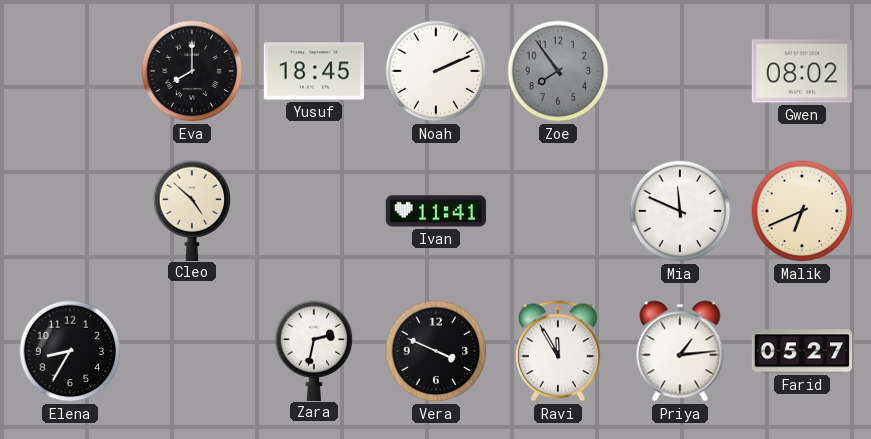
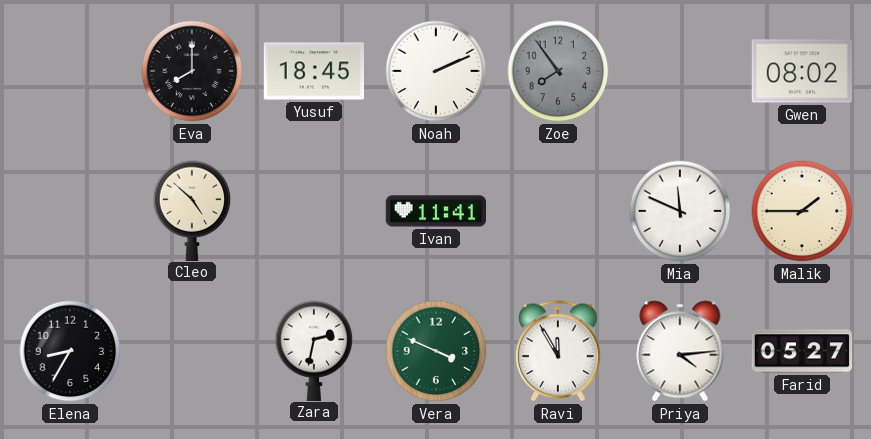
Malik: 6:41 -> 1:45
Vera dial: black -> green
Priya: 1:14 -> 4:14
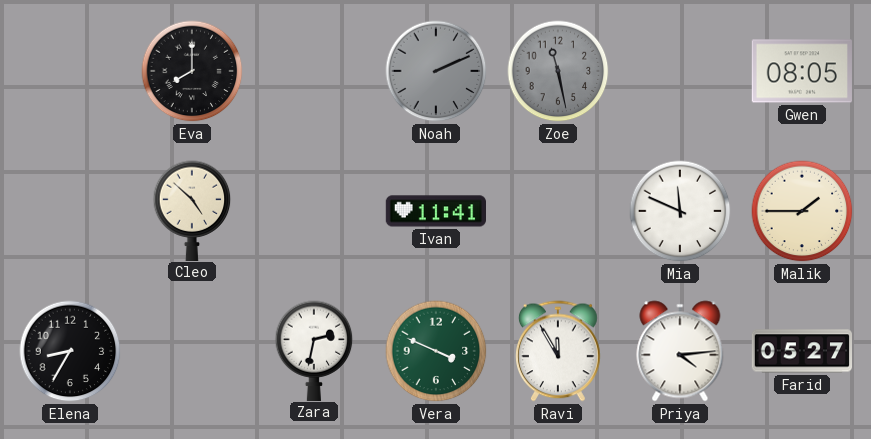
Yusuf: 18:45 -> none
Noah dial: white -> grey
Zoe: 7:54 -> 11:28
Gwen: 08:02 -> 08:05
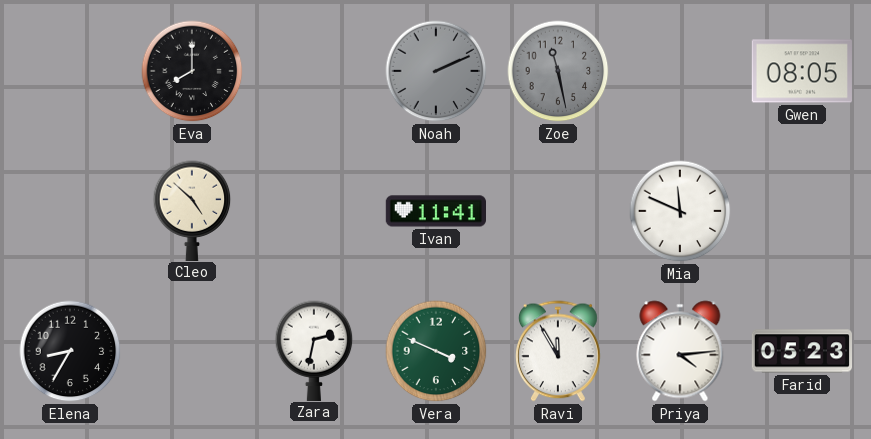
Malik: 1:45 -> none
Farid: 05:27 -> 05:23
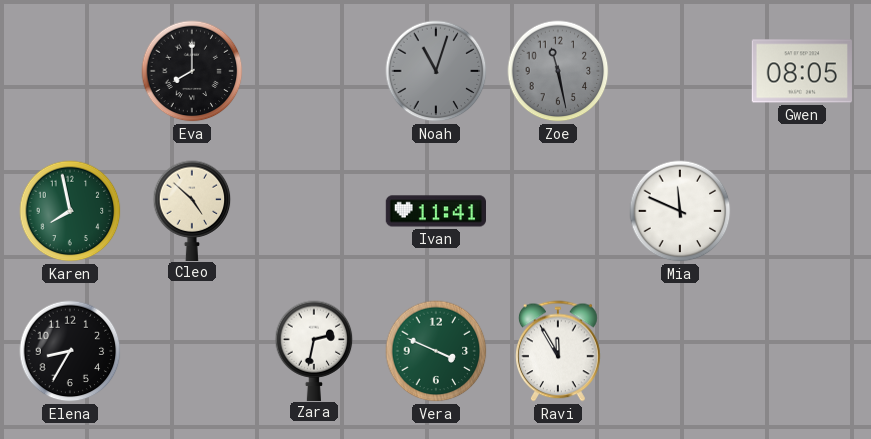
Noah: 2:11 -> 11:03
Karen: none -> 7:58
Priya: 4:14 -> none
Farid: 05:23 -> none
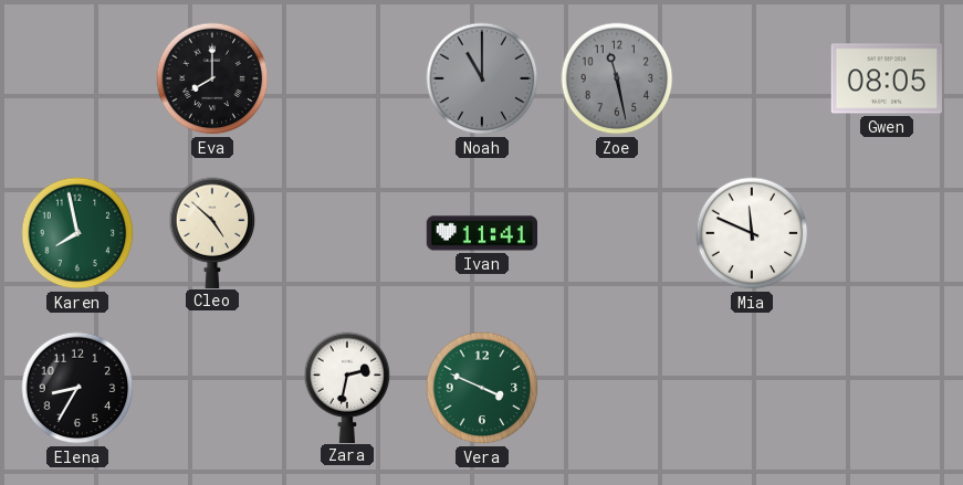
Noah: 11:03 -> 11:00
Ravi: 11:55 -> none
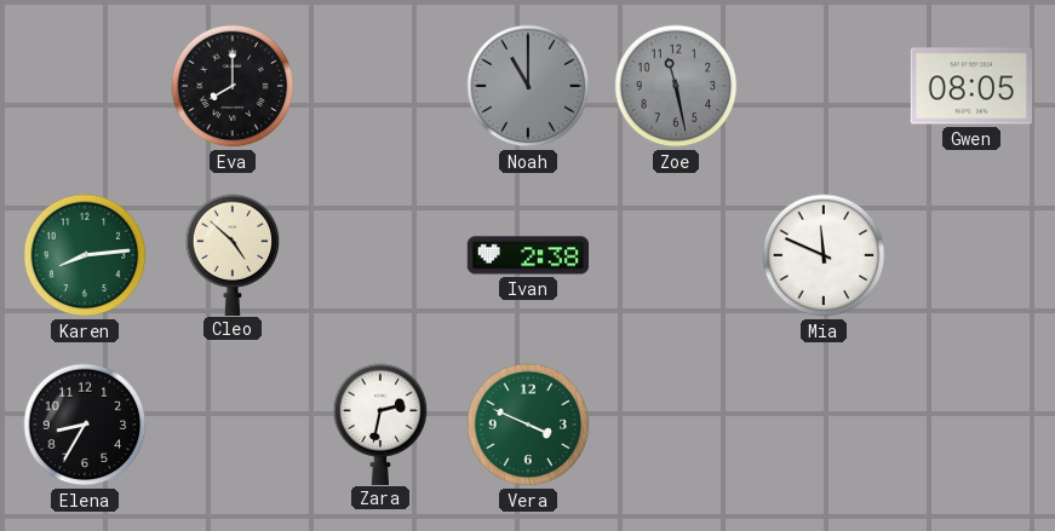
Karen: 7:58 -> 8:14
Ivan: 11:41 -> 2:38
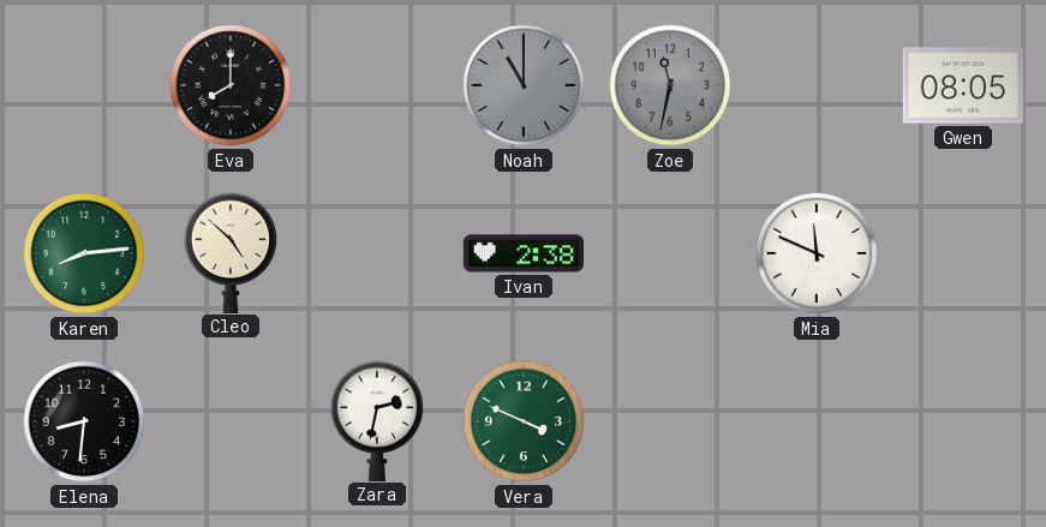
Zoe: 11:28 -> 11:32
Elena: 8:35 -> 8:31
